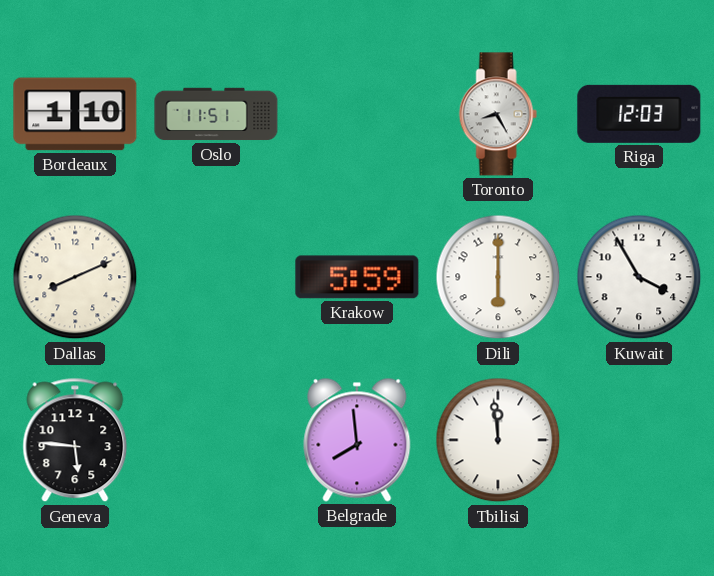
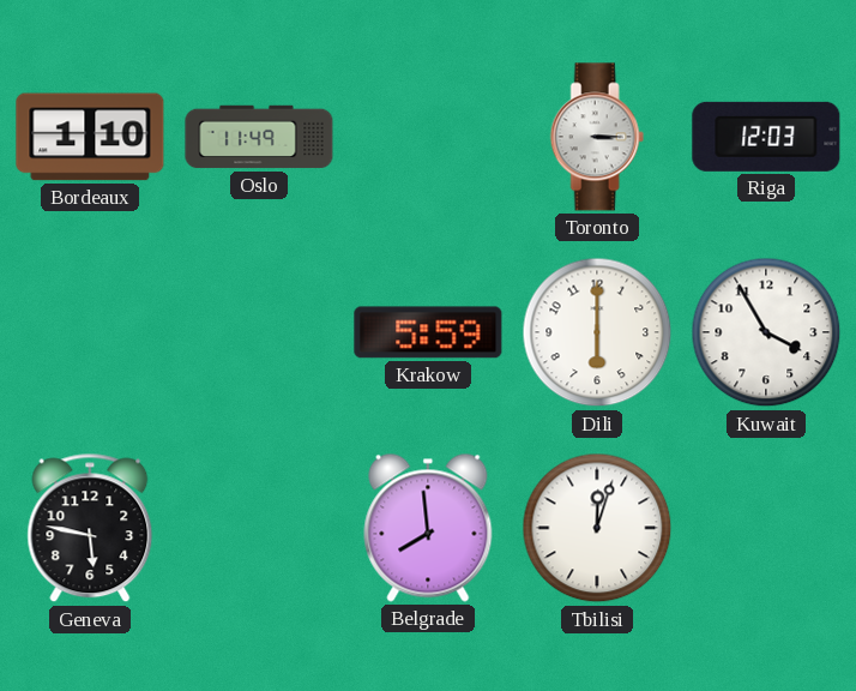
Oslo: 11:51 -> 11:49
Toronto: 8:25 -> 3:15
Dallas: 8:11 -> none
Geneva: 5:46 -> 5:47
Tbilisi: 11:59 -> 12:03
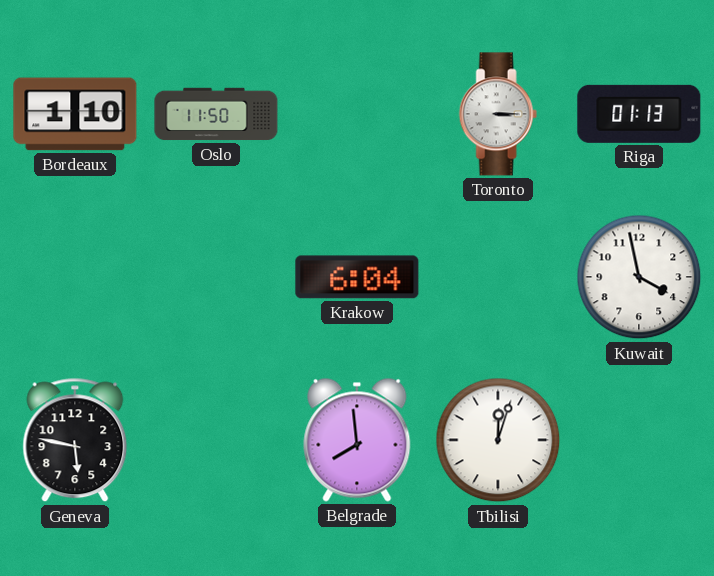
Oslo: 11:49 -> 11:50
Riga: 12:03 -> 01:13
Krakow: 5:59 -> 6:04
Dili: 6:00 -> none
Kuwait: 3:55 -> 3:58
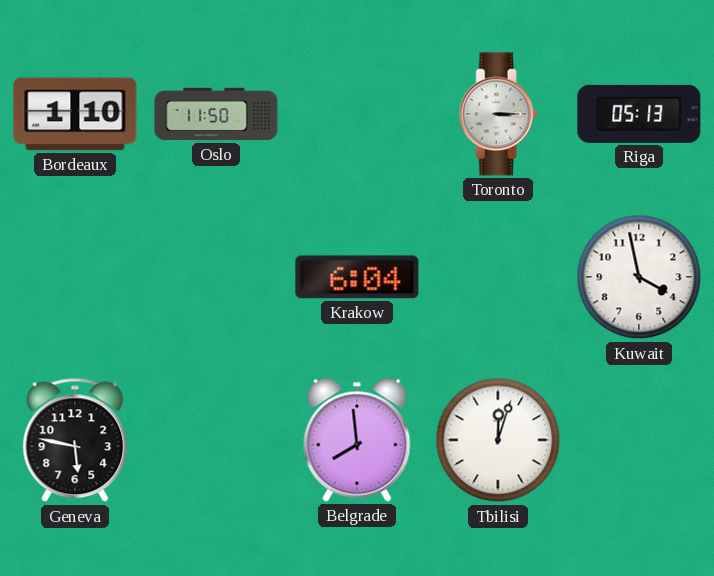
Riga: 01:13 -> 05:13
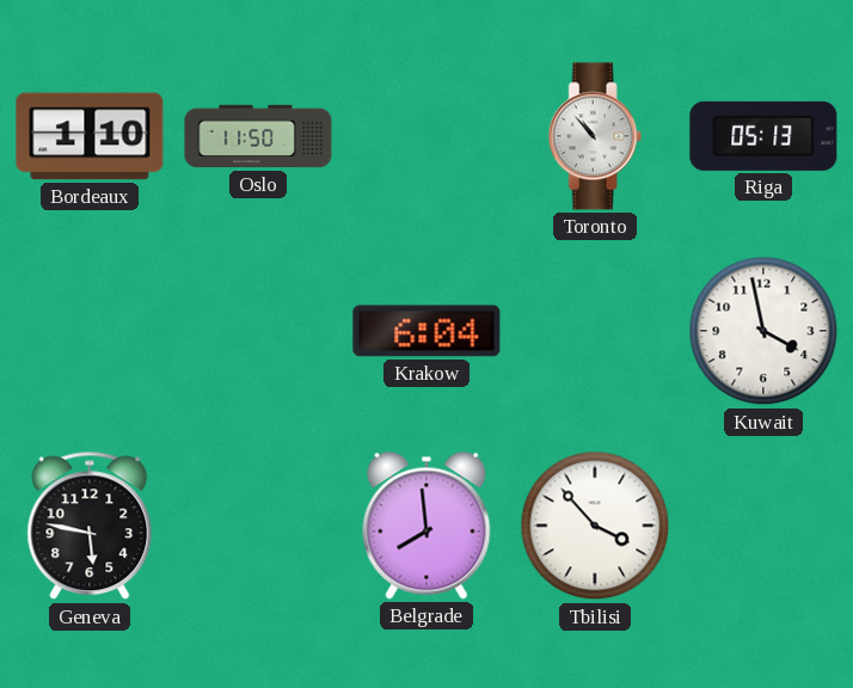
Toronto: 3:15 -> 10:53
Tbilisi: 12:03 -> 3:53
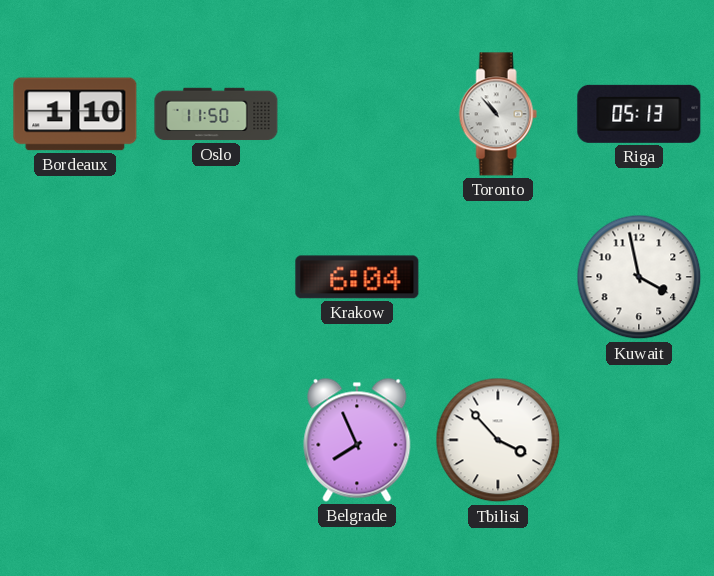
Geneva: 5:47 -> none
Belgrade: 7:59 -> 7:56
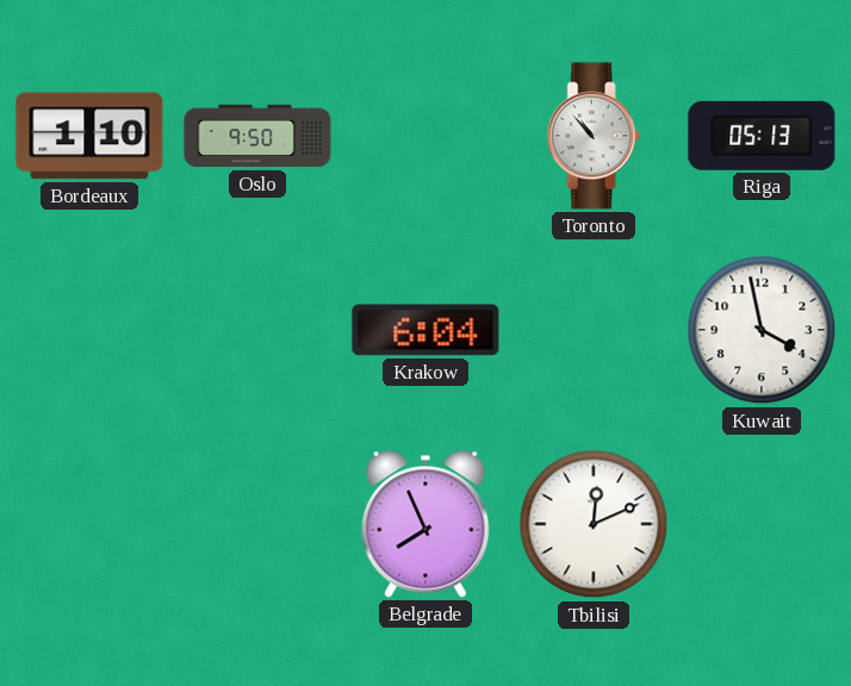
Oslo: 11:50 -> 9:50
Tbilisi: 3:53 -> 12:11
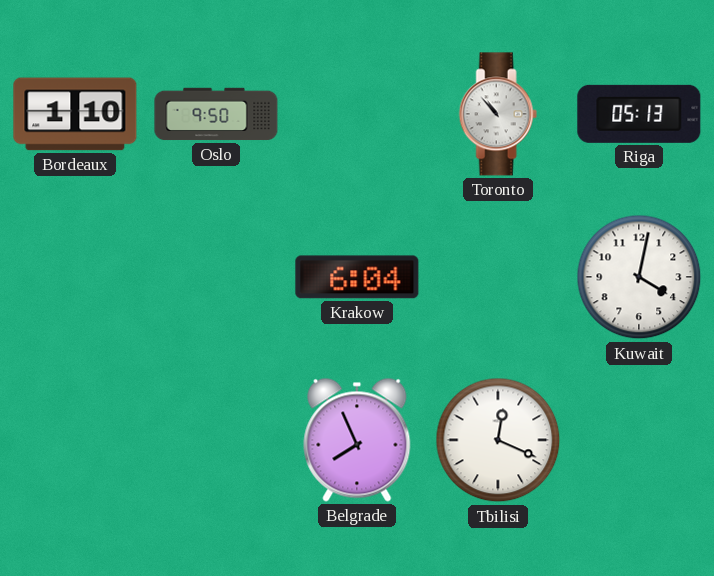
Kuwait: 3:58 -> 4:02
Tbilisi: 12:11 -> 12:19
